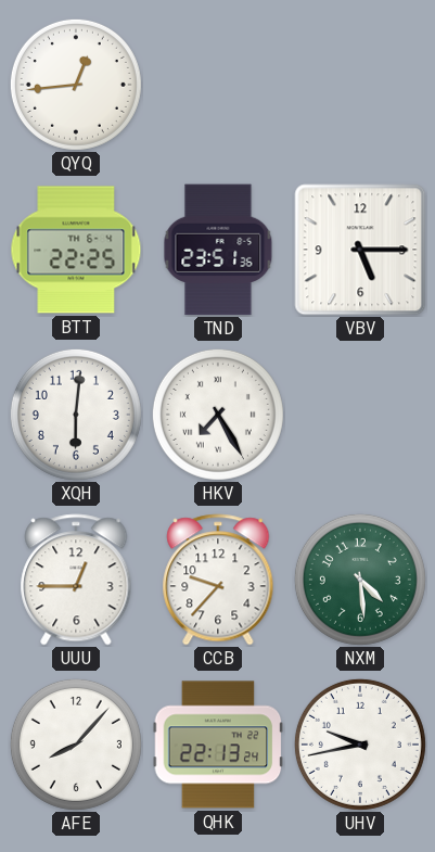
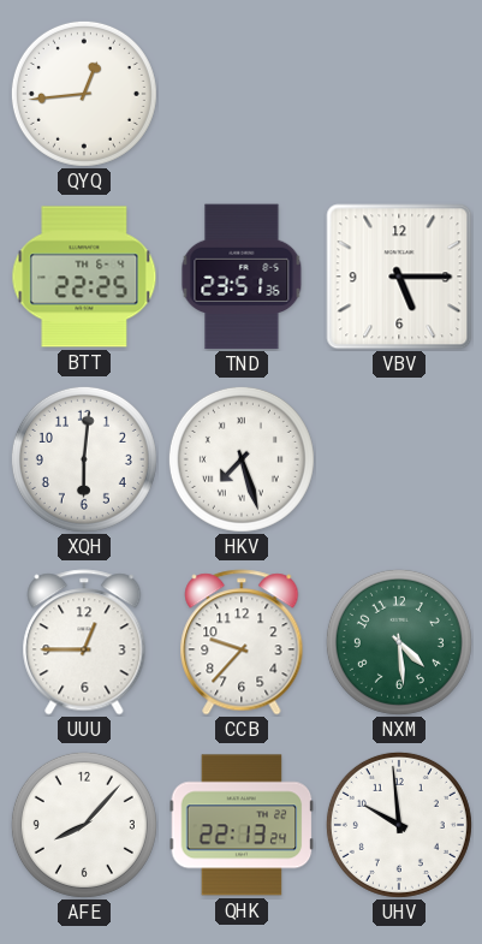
HKV: 7:25 -> 7:27
UHV: 9:43 -> 9:59
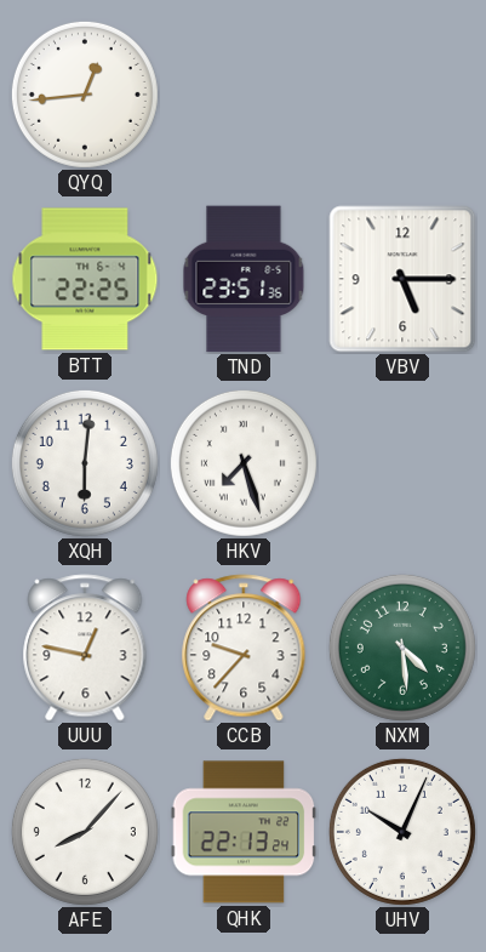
UUU: 12:45 -> 12:47
UHV: 9:59 -> 10:04
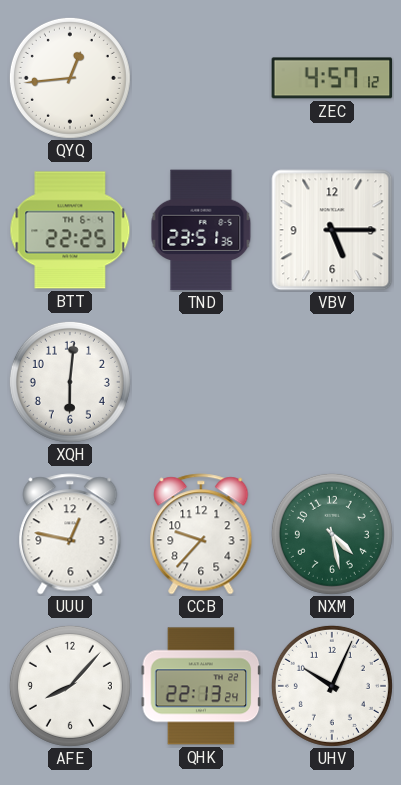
ZEC: none -> 4:57
HKV: 7:27 -> none
NXM: 4:29 -> 4:28
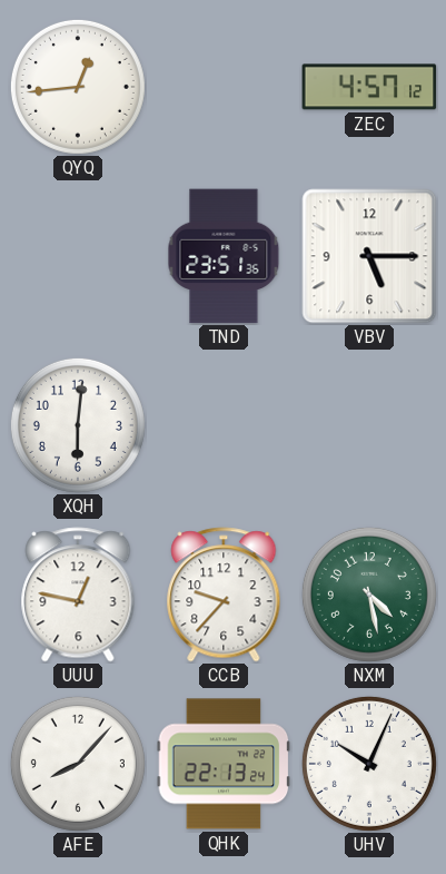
BTT: 22:25 -> none
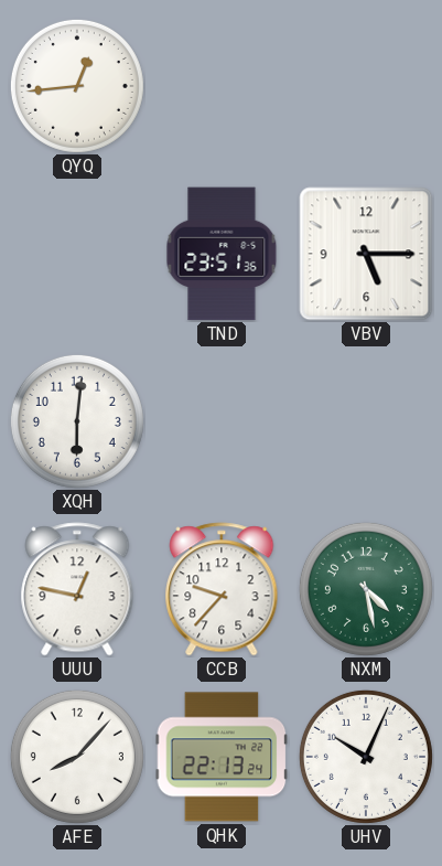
ZEC: 4:57 -> none
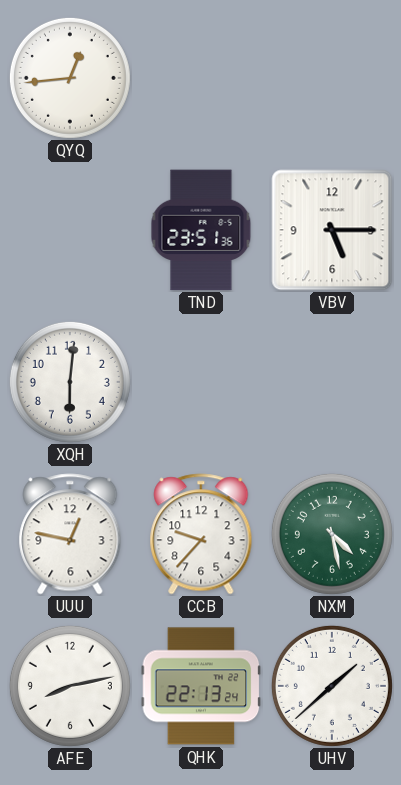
AFE: 8:07 -> 8:13
UHV: 10:04 -> 1:38
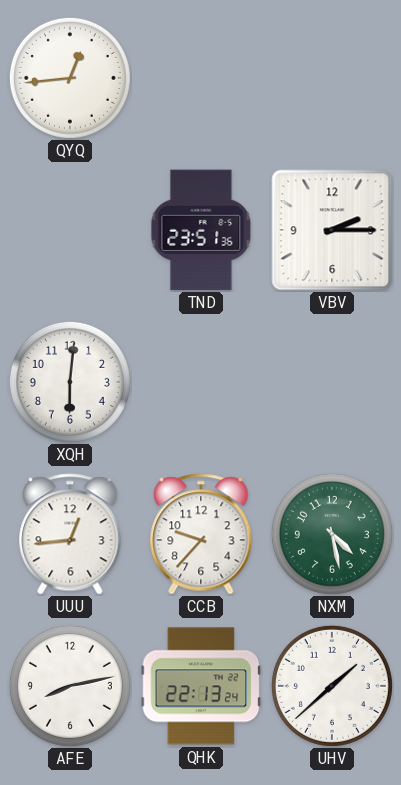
VBV: 5:15 -> 2:15
UUU: 12:47 -> 12:44
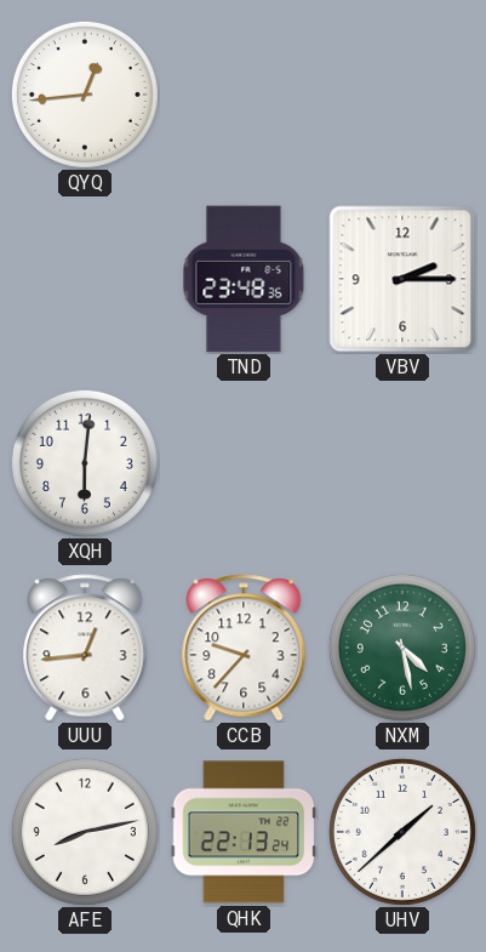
TND: 23:51 -> 23:48
